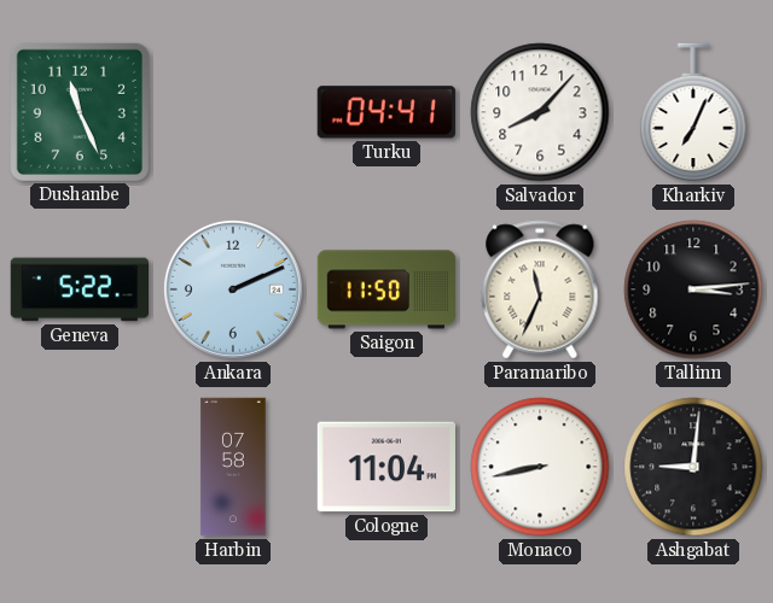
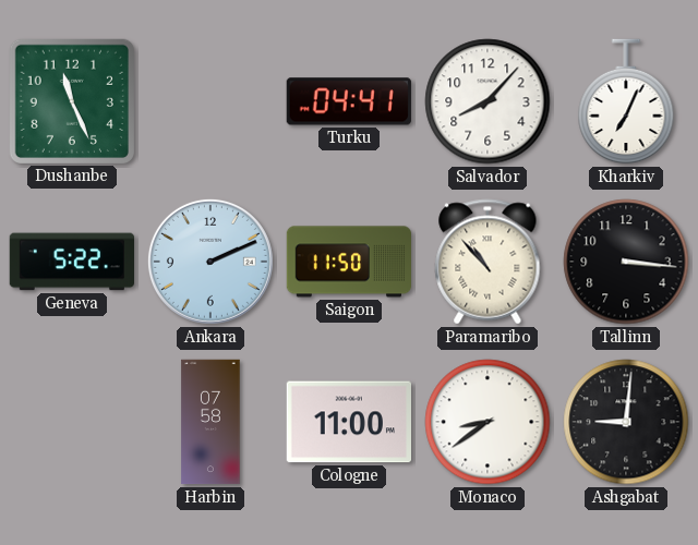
Paramaribo: 11:34 -> 10:53
Tallinn: 3:14 -> 3:16
Cologne: 11:04 -> 11:00
Monaco: 8:43 -> 8:39
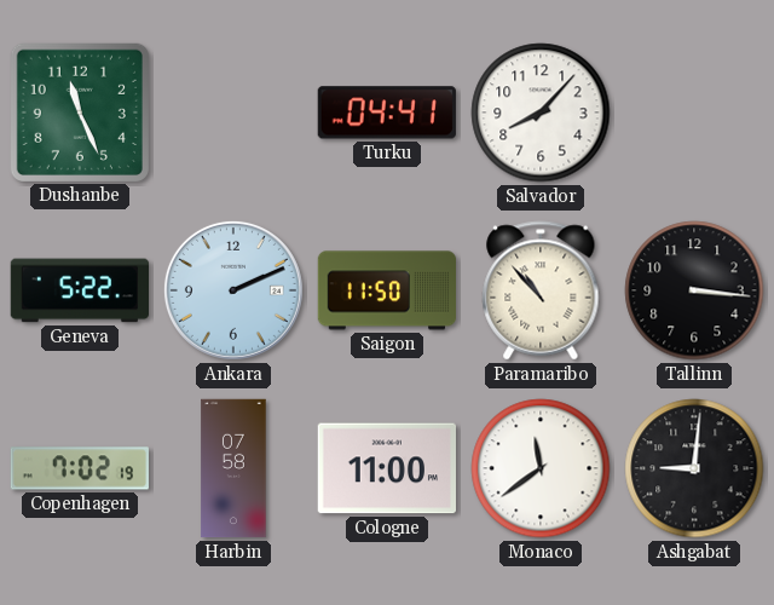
Kharkiv: 7:04 -> none
Copenhagen: none -> 7:02
Monaco: 8:39 -> 11:39
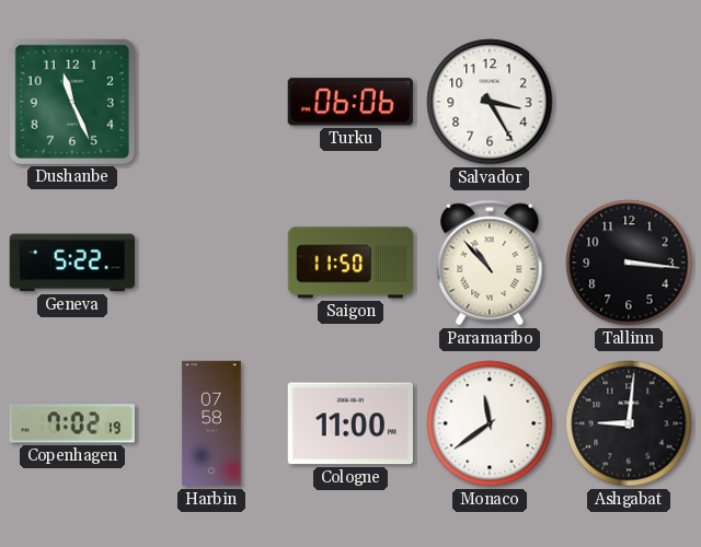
Turku: 04:41 -> 06:06
Salvador: 8:07 -> 3:25
Ankara: 2:11 -> none
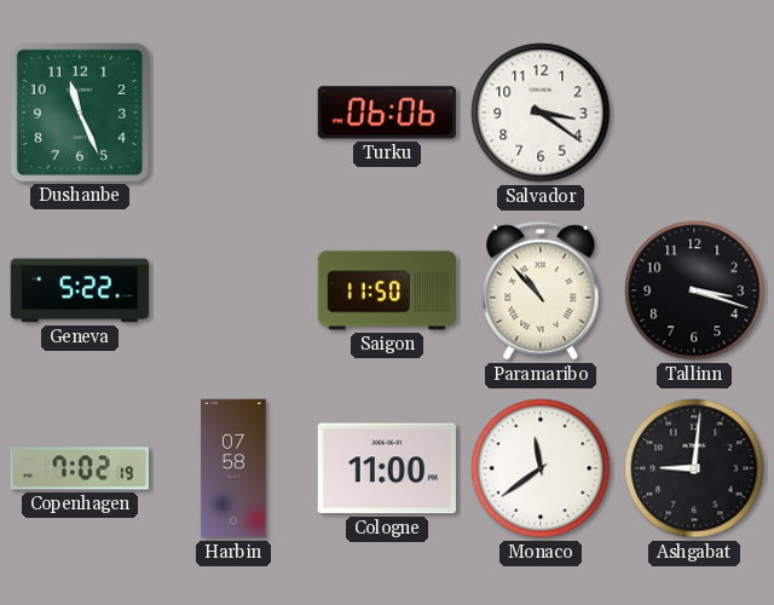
Salvador: 3:25 -> 3:21
Tallinn: 3:16 -> 3:18
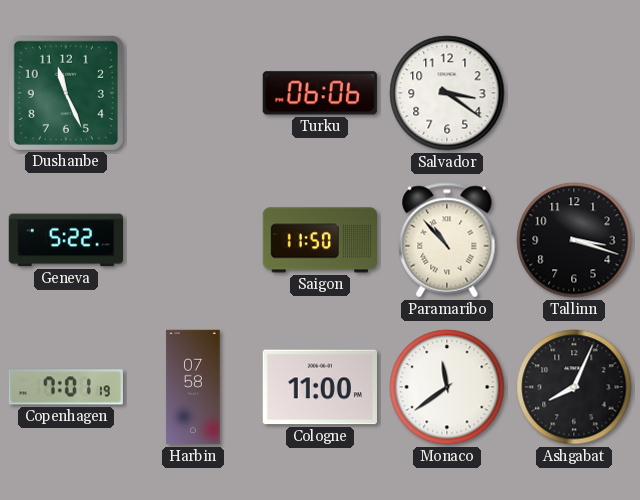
Copenhagen: 7:02 -> 7:01
Ashgabat: 9:01 -> 8:04
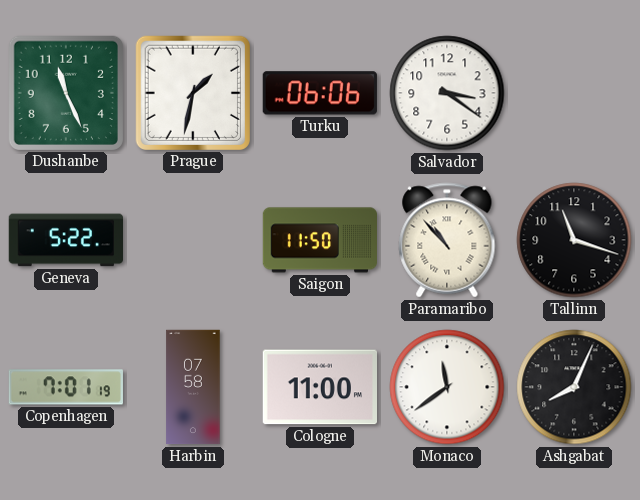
Prague: none -> 1:32
Tallinn: 3:18 -> 11:18
